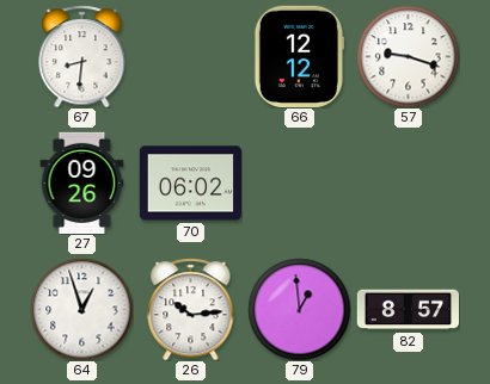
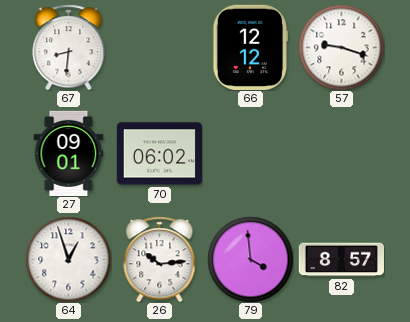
27: 09:26 -> 09:01
79: 12:59 -> 3:59
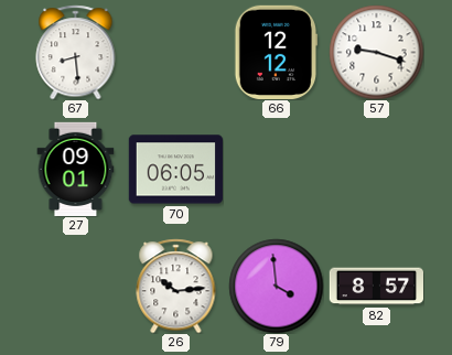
67: 8:31 -> 8:29
70: 06:02 -> 06:05
64: 12:57 -> none
